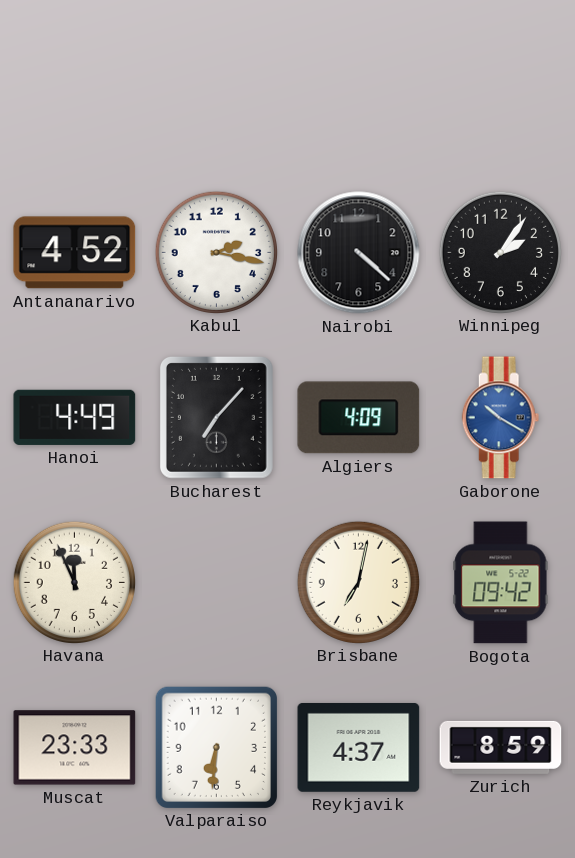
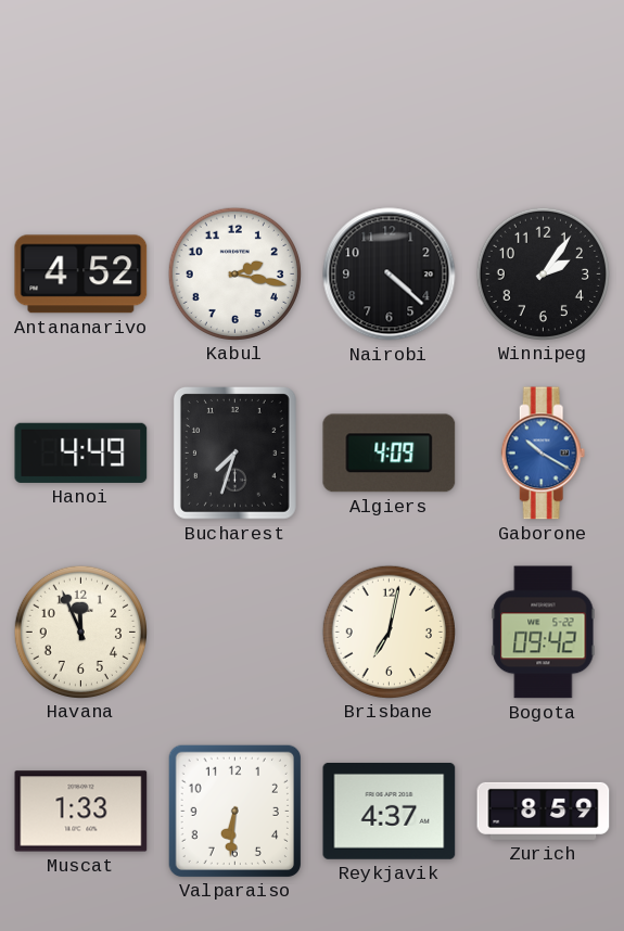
Bucharest: 7:07 -> 7:33
Muscat: 23:33 -> 1:33
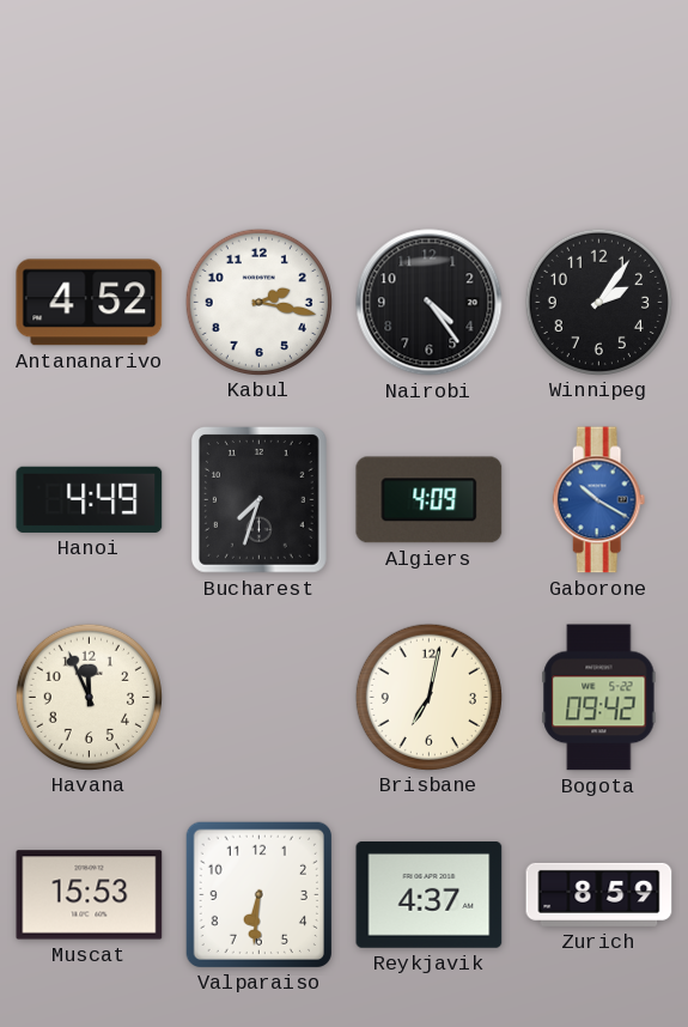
Nairobi: 4:22 -> 4:24
Muscat: 1:33 -> 15:53
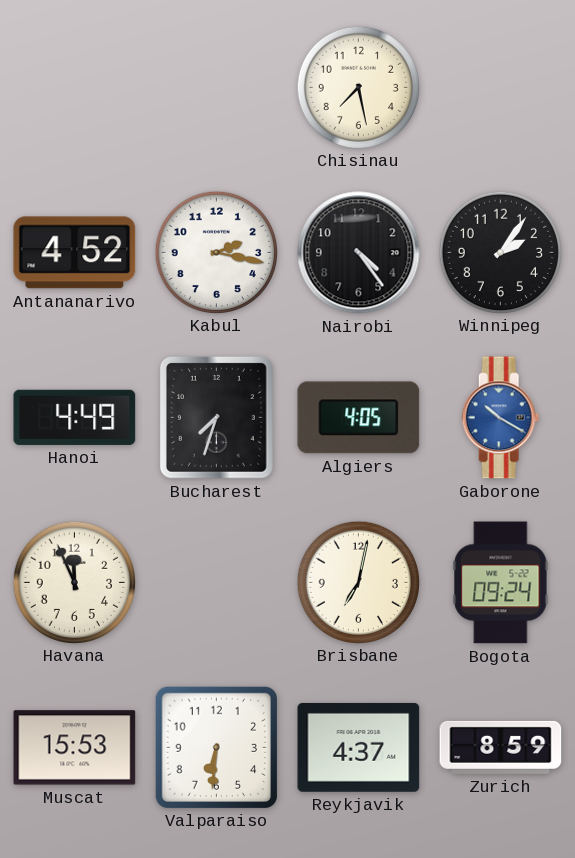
Chisinau: none -> 7:28
Algiers: 4:09 -> 4:05
Bogota: 09:42 -> 09:24
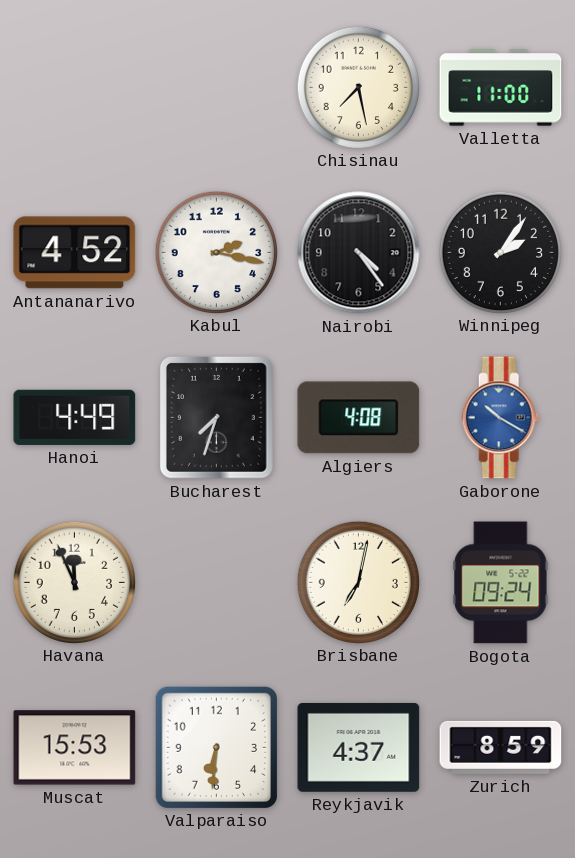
Valletta: none -> 11:00
Algiers: 4:05 -> 4:08
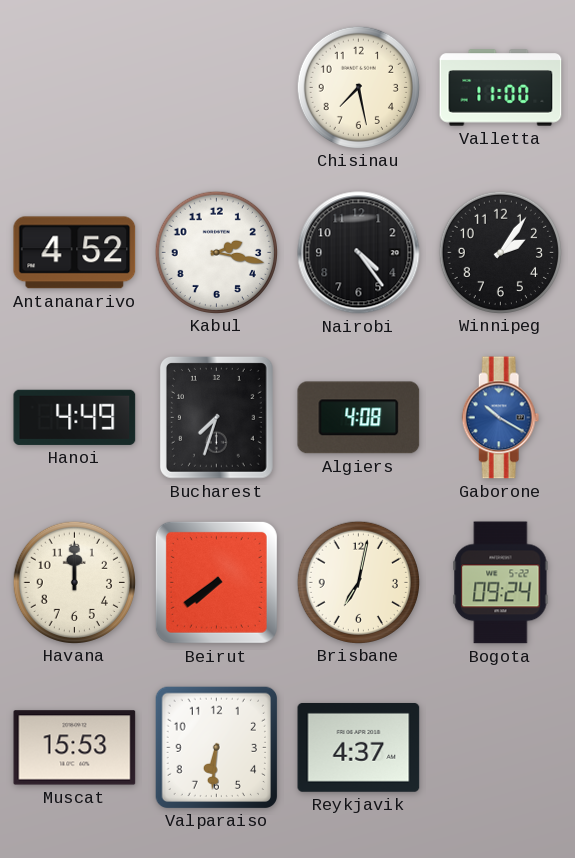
Havana: 11:56 -> 12:00
Beirut: none -> 7:39
Zurich: 8:59 -> none
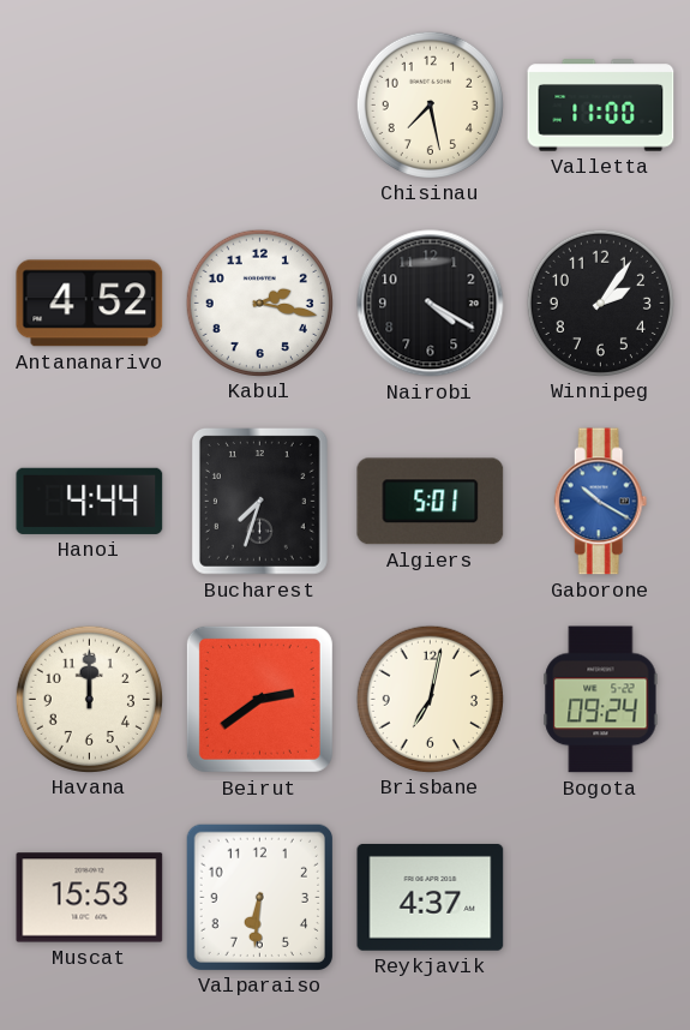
Nairobi: 4:24 -> 4:20
Hanoi: 4:49 -> 4:44
Algiers: 4:08 -> 5:01
Beirut: 7:39 -> 2:39
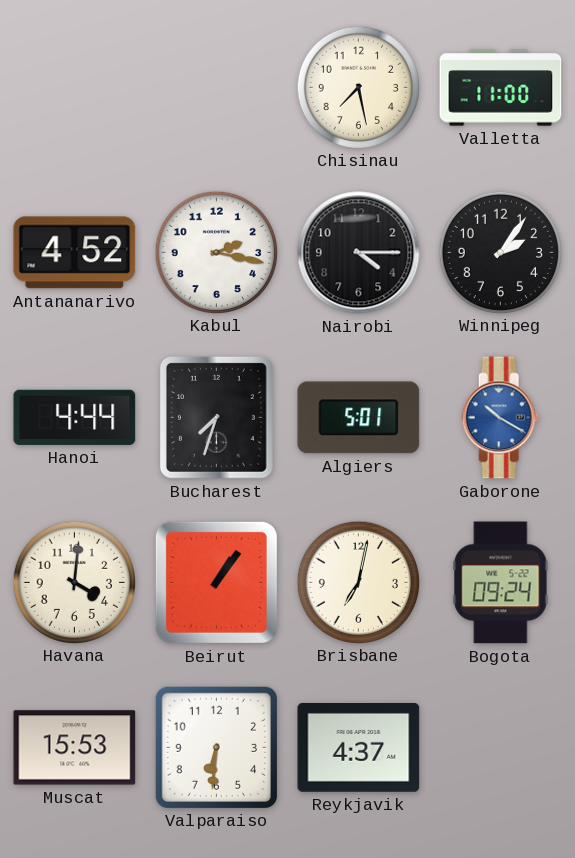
Nairobi: 4:20 -> 4:15
Havana: 12:00 -> 4:01
Beirut: 2:39 -> 1:06
